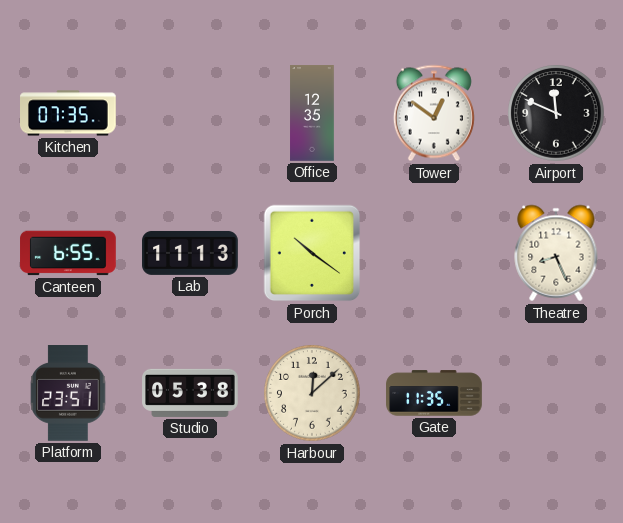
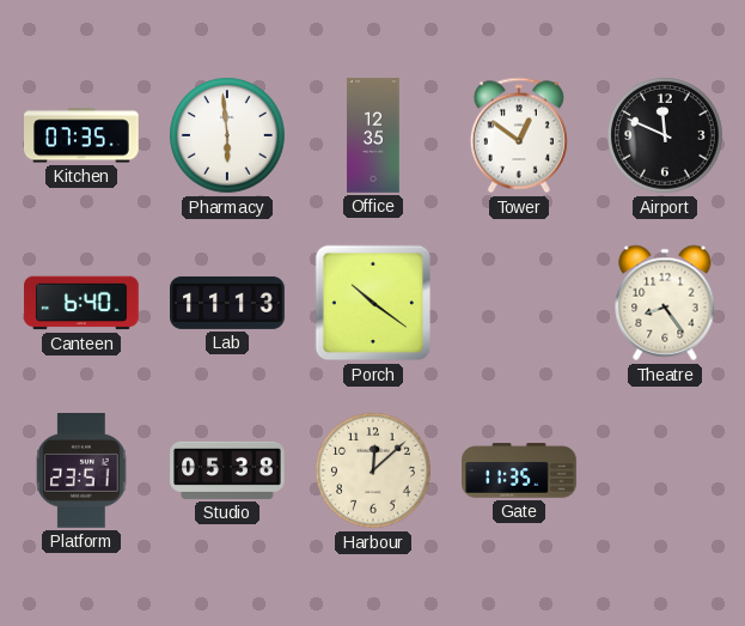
Pharmacy: none -> 5:59
Canteen: 6:55 -> 6:40
Theatre: 8:26 -> 8:24
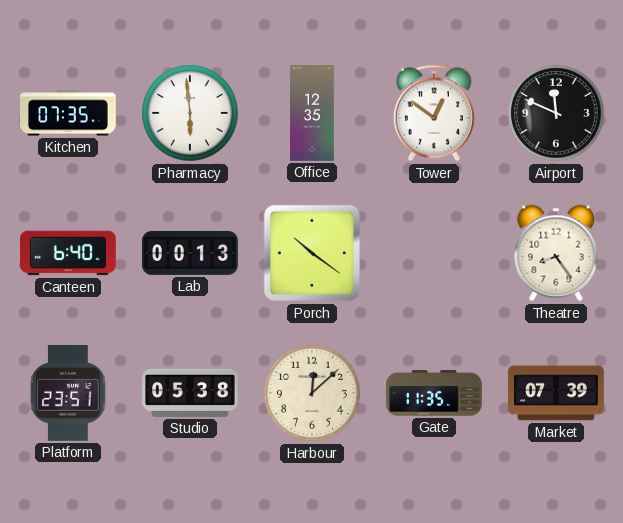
Lab: 11:13 -> 00:13
Market: none -> 07:39
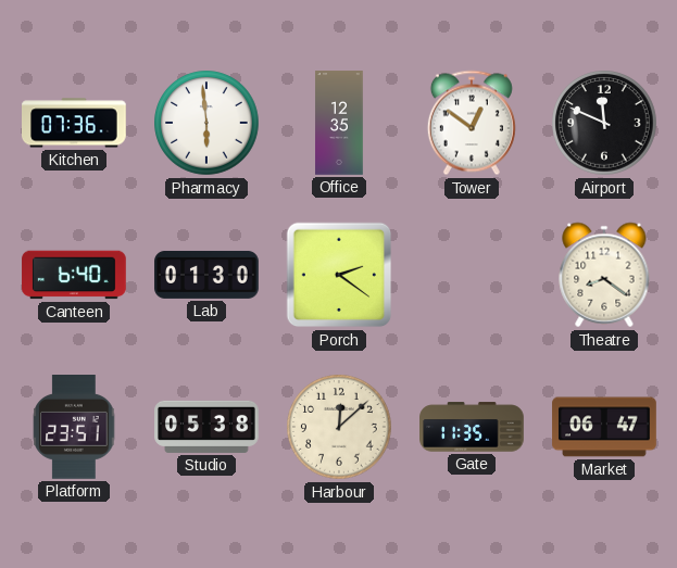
Kitchen: 07:35 -> 07:36
Lab: 00:13 -> 01:30
Porch: 10:21 -> 2:21
Theatre: 8:24 -> 8:21
Market: 07:39 -> 06:47
